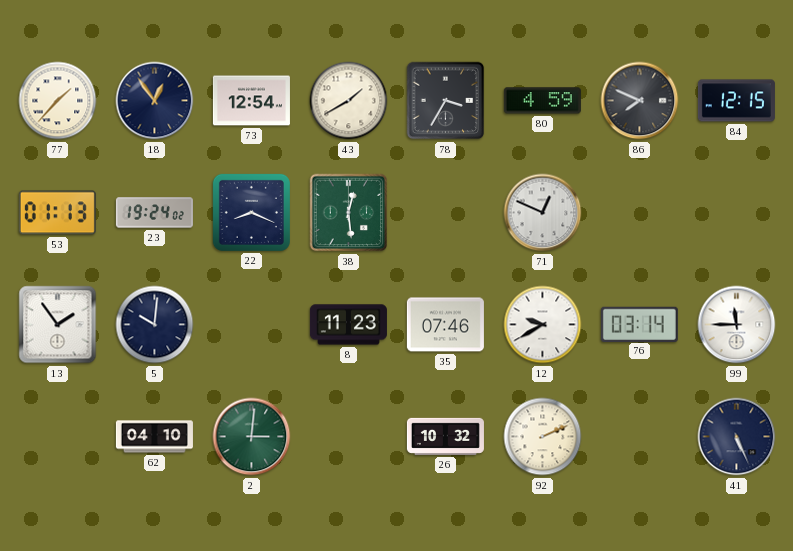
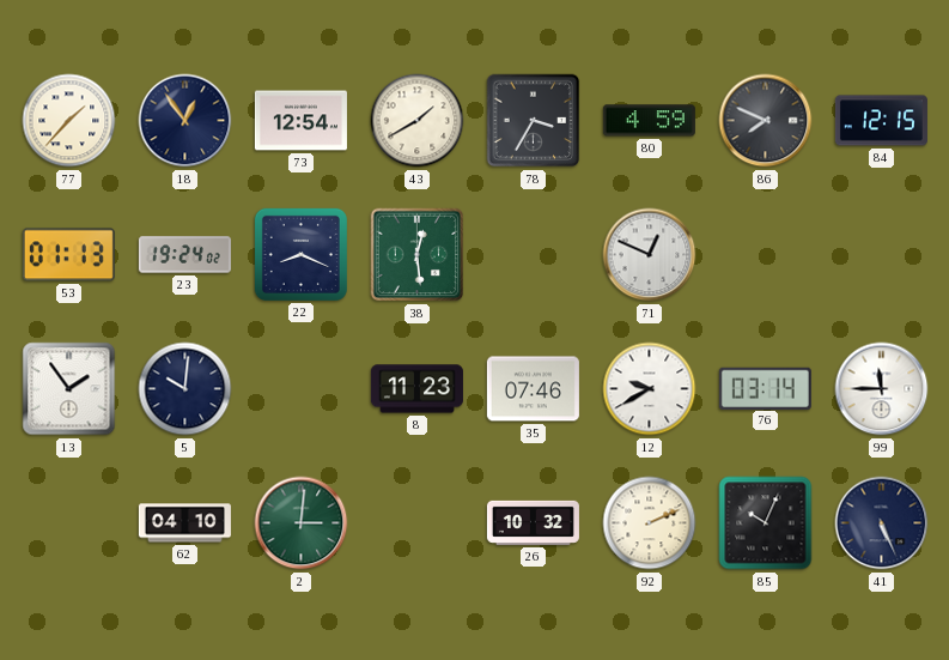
85: none -> 10:04
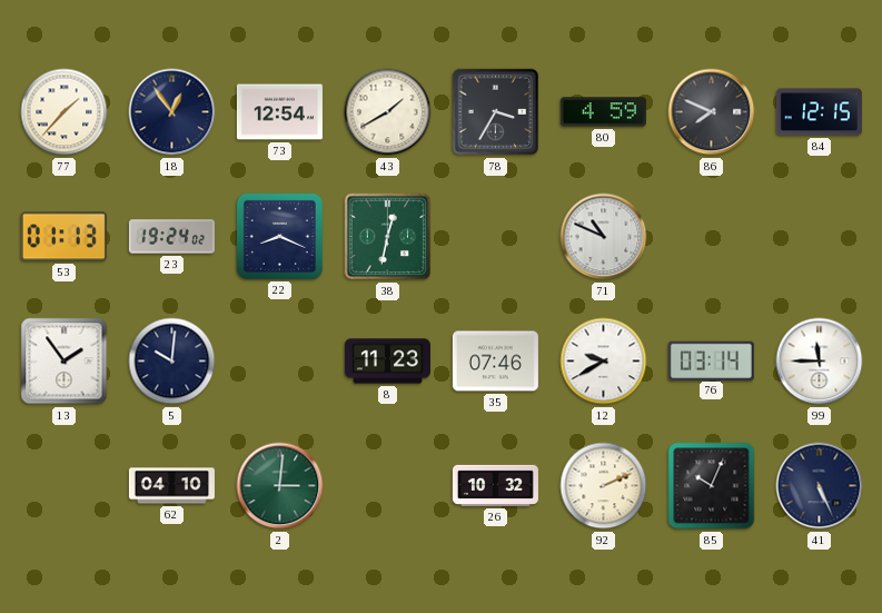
38: 12:29 -> 12:32
71: 12:49 -> 10:49
